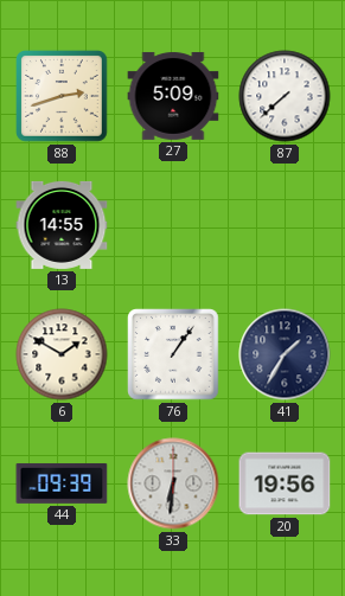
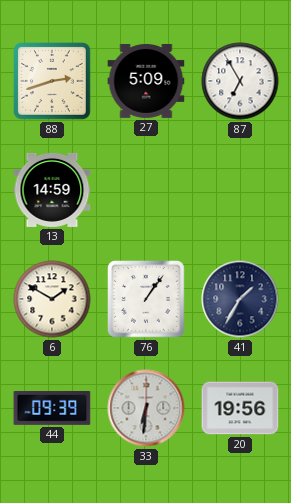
87: 7:38 -> 6:55
13: 14:55 -> 14:59
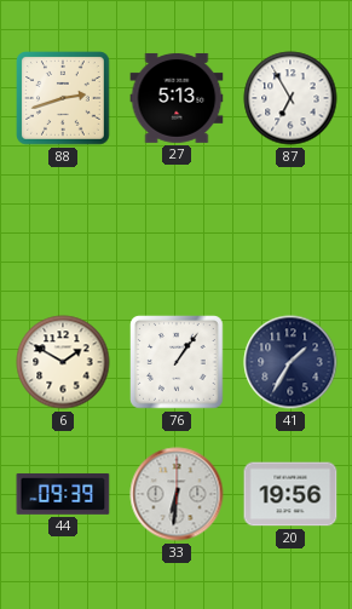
27: 5:09 -> 5:13
13: 14:59 -> none
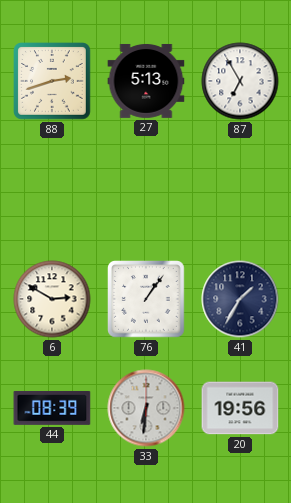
6: 1:50 -> 2:50
44: 09:39 -> 08:39
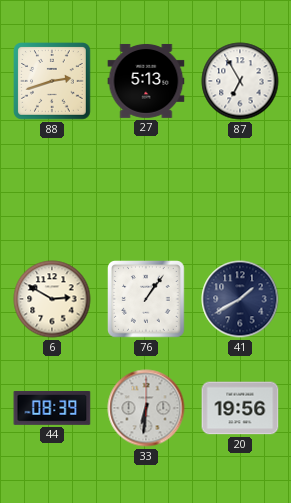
41: 1:35 -> 1:40
